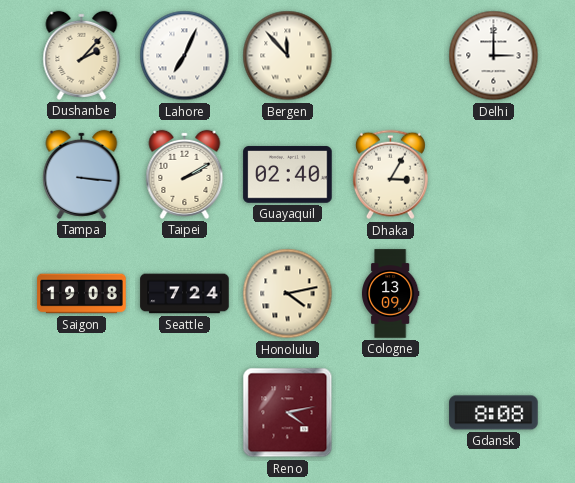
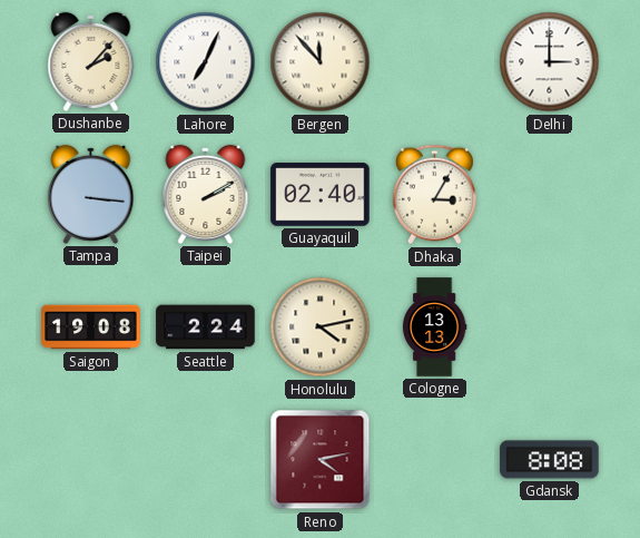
Seattle: 7:24 -> 2:24
Cologne: 13:09 -> 13:13
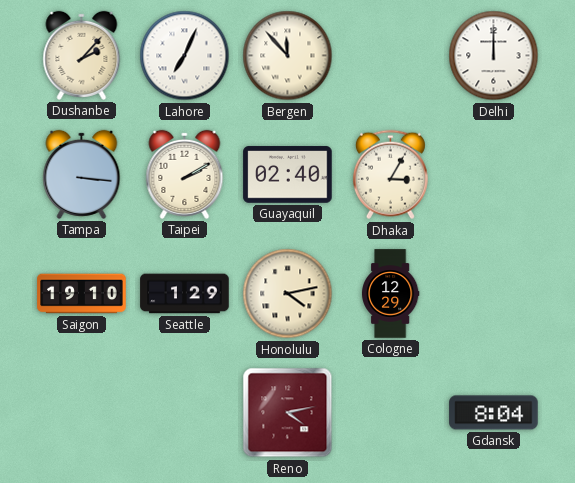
Delhi: 3:00 -> 12:00
Saigon: 19:08 -> 19:10
Seattle: 2:24 -> 1:29
Cologne: 13:13 -> 12:29
Gdansk: 8:08 -> 8:04
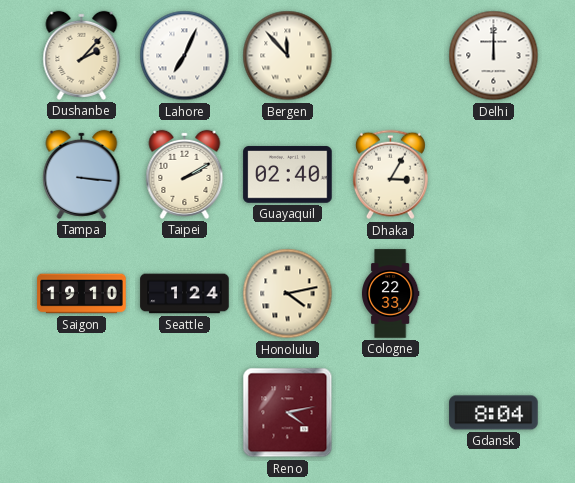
Seattle: 1:29 -> 1:24
Cologne: 12:29 -> 22:33
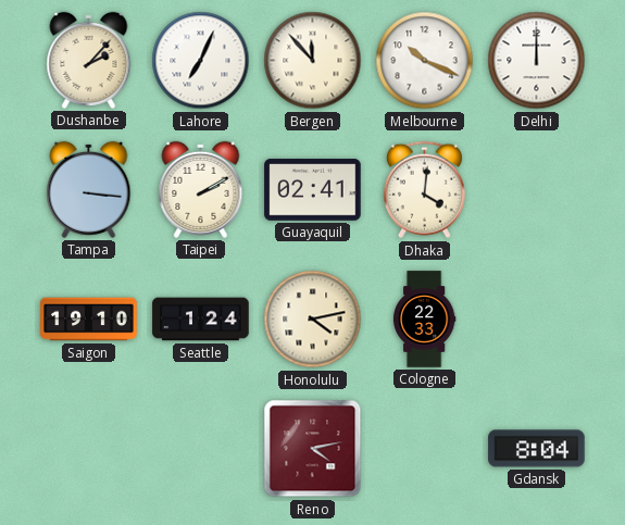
Melbourne: none -> 10:19
Guayaquil: 02:40 -> 02:41
Dhaka: 3:05 -> 4:01
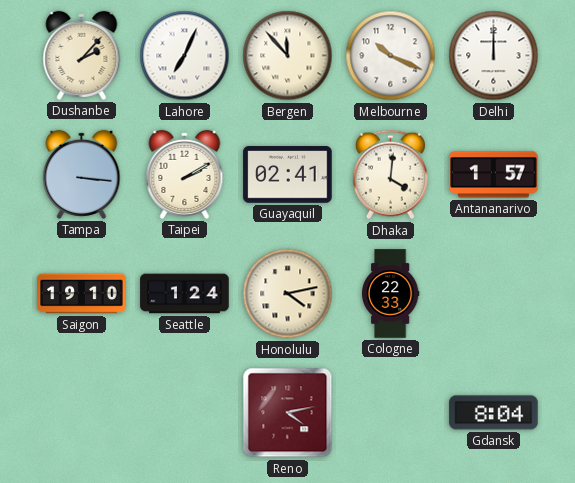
Antananarivo: none -> 1:57
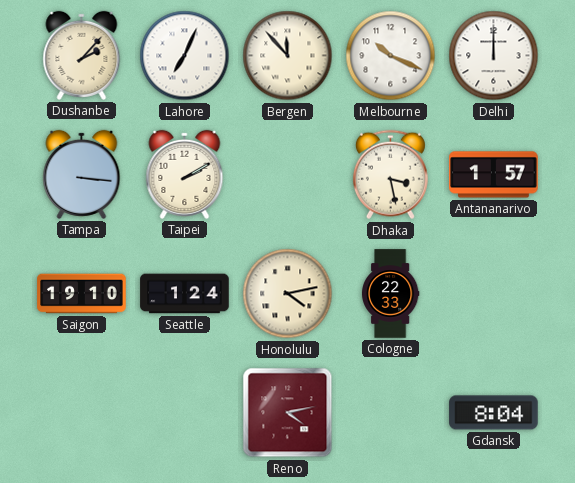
Guayaquil: 02:41 -> none
Dhaka: 4:01 -> 3:28
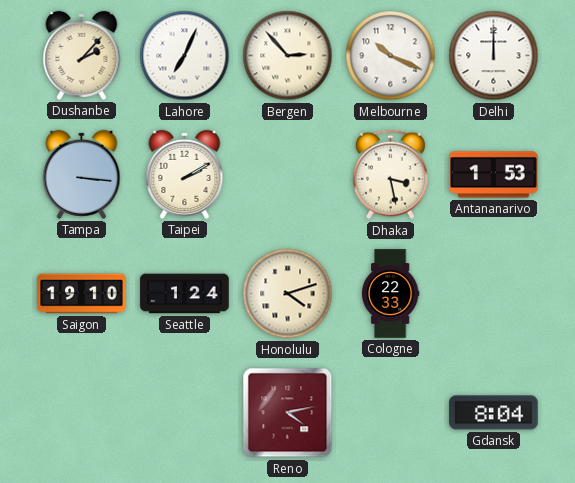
Bergen: 11:53 -> 2:53
Antananarivo: 1:57 -> 1:53
Honolulu: 4:13 -> 4:12
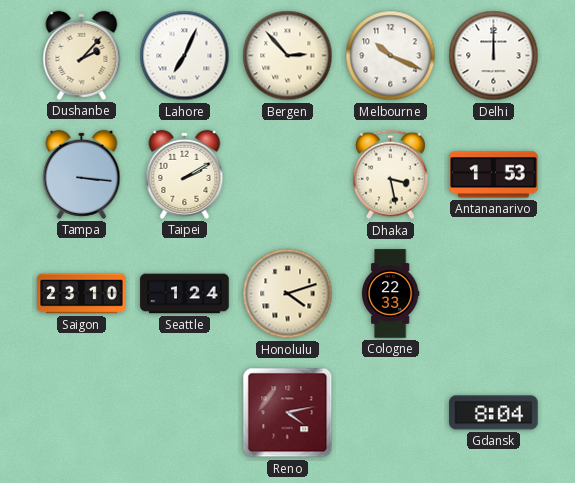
Saigon: 19:10 -> 23:10
